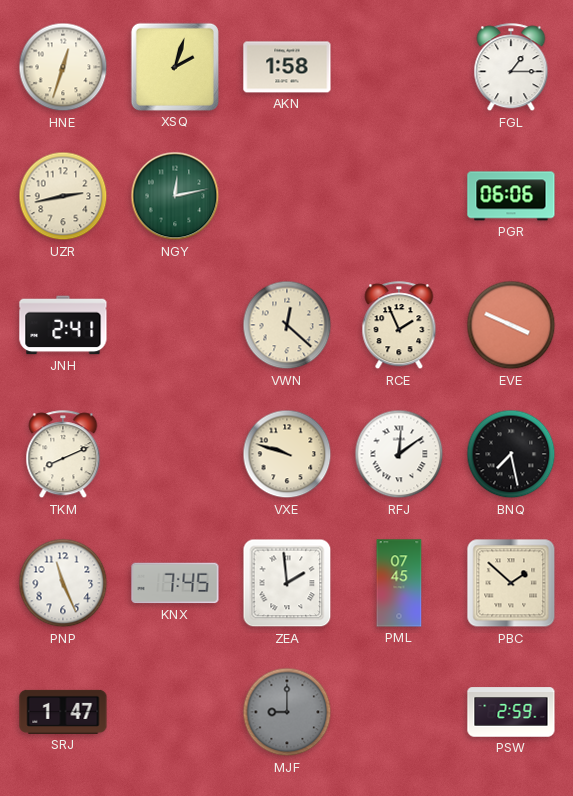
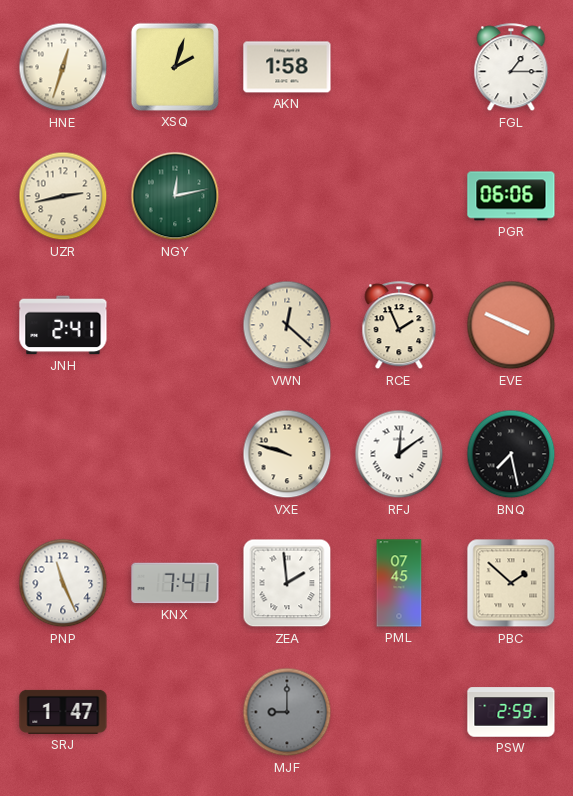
TKM: 8:11 -> none
KNX: 7:45 -> 7:41
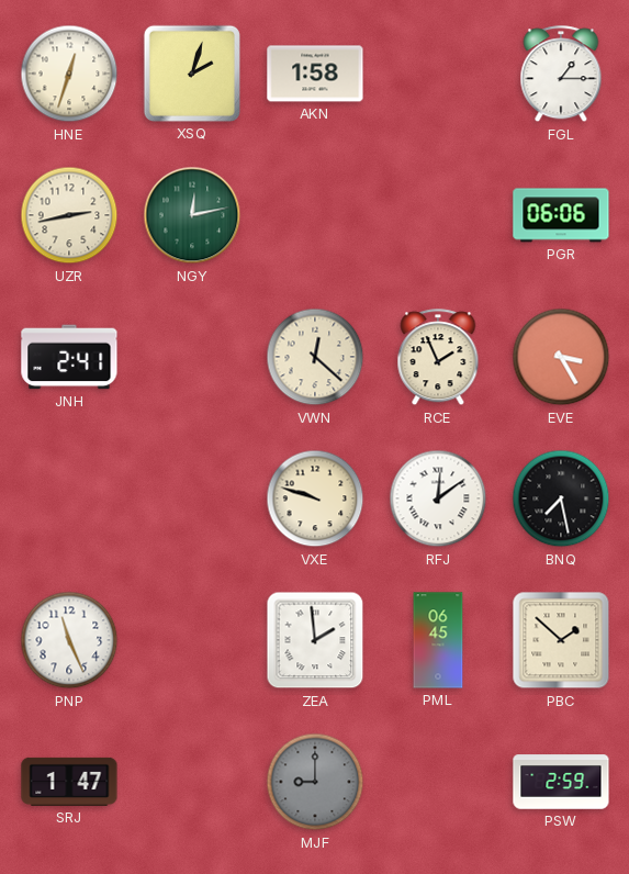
EVE: 3:49 -> 3:25
KNX: 7:41 -> none
PML: 07:45 -> 06:45
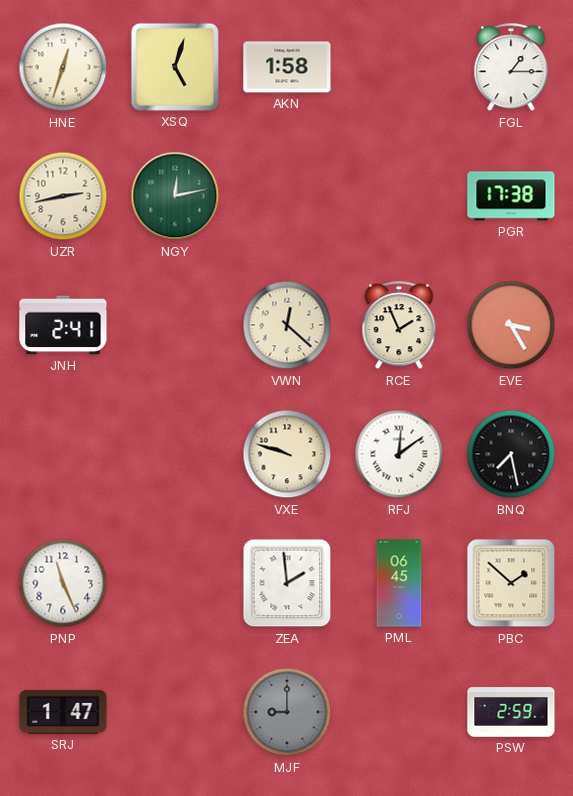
XSQ: 2:03 -> 5:03
PGR: 06:06 -> 17:38
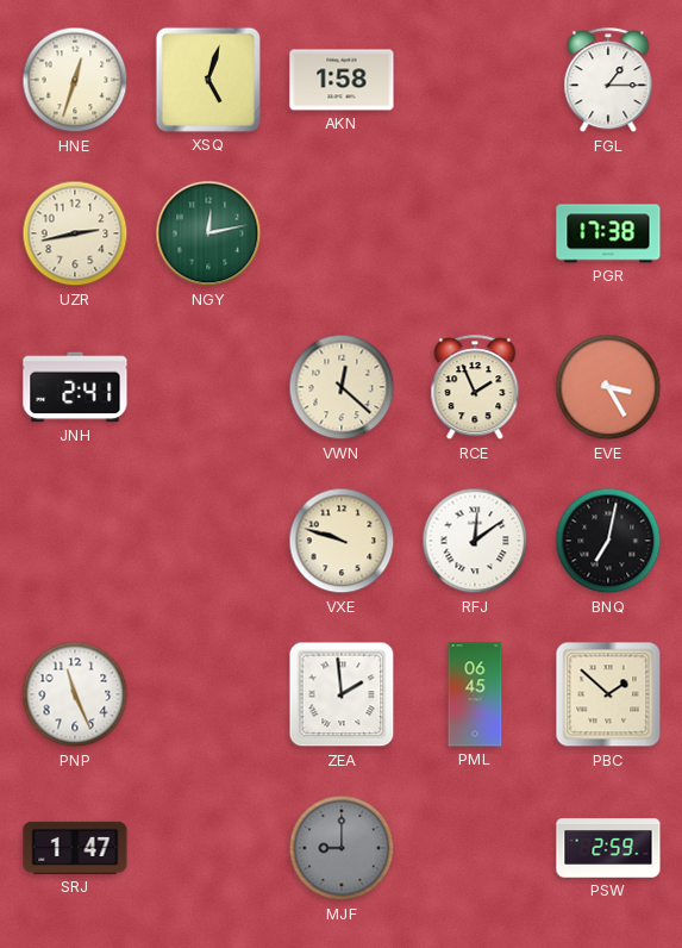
BNQ: 7:28 -> 7:02
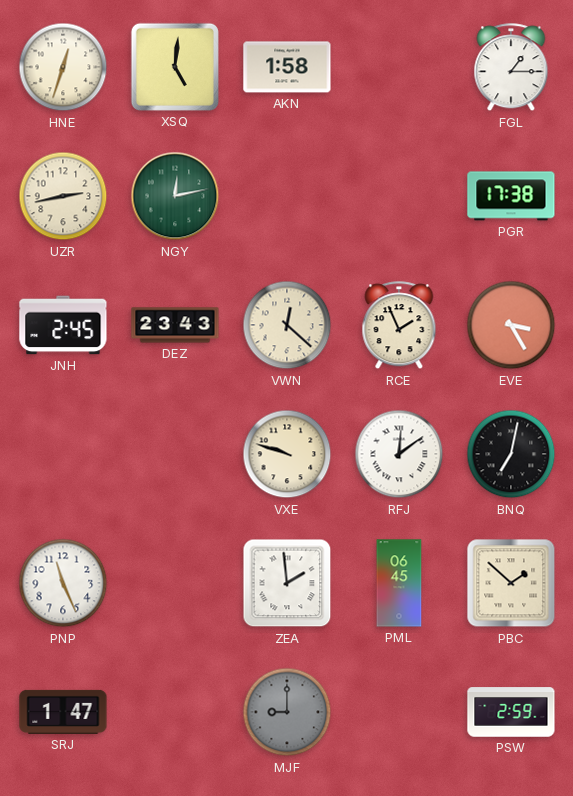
XSQ: 5:03 -> 5:01
JNH: 2:41 -> 2:45
DEZ: none -> 23:43
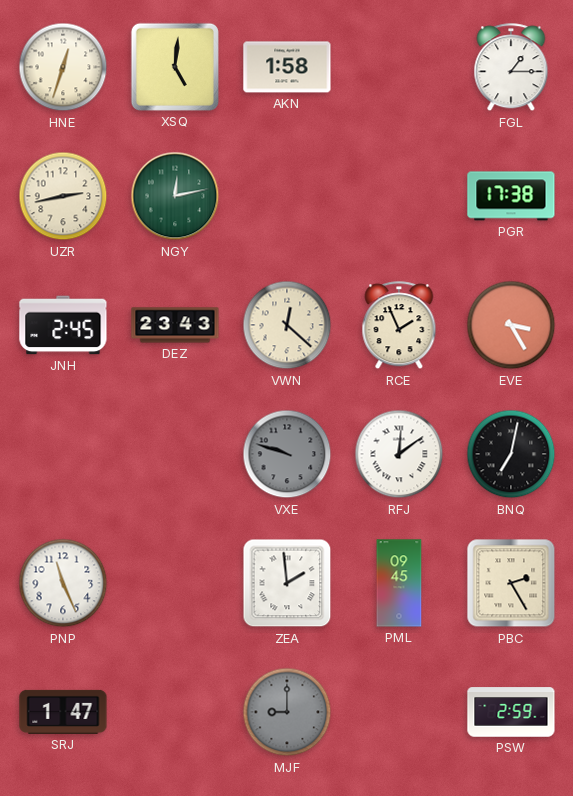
VXE dial: cream -> grey
PML: 06:45 -> 09:45
PBC: 1:52 -> 2:25
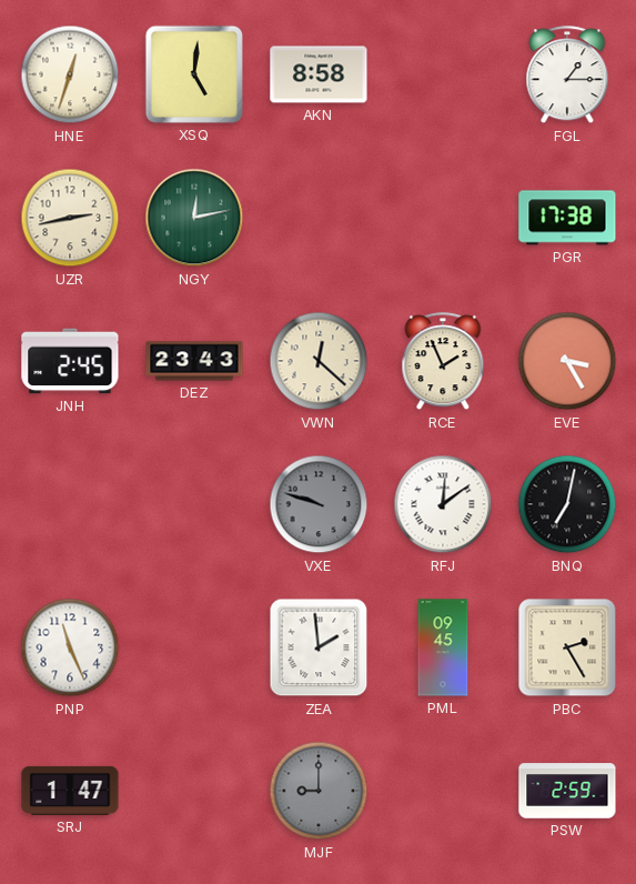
AKN: 1:58 -> 8:58
